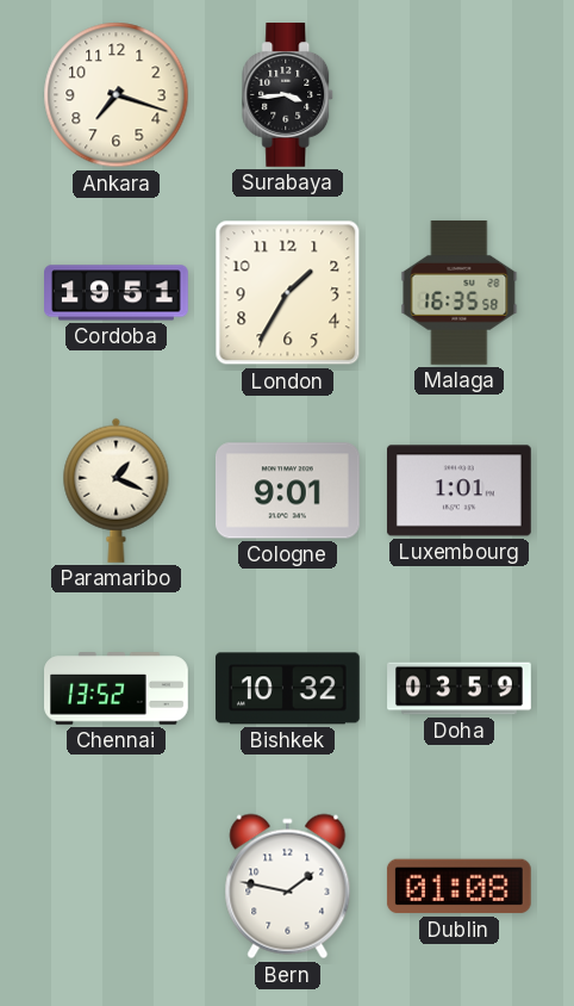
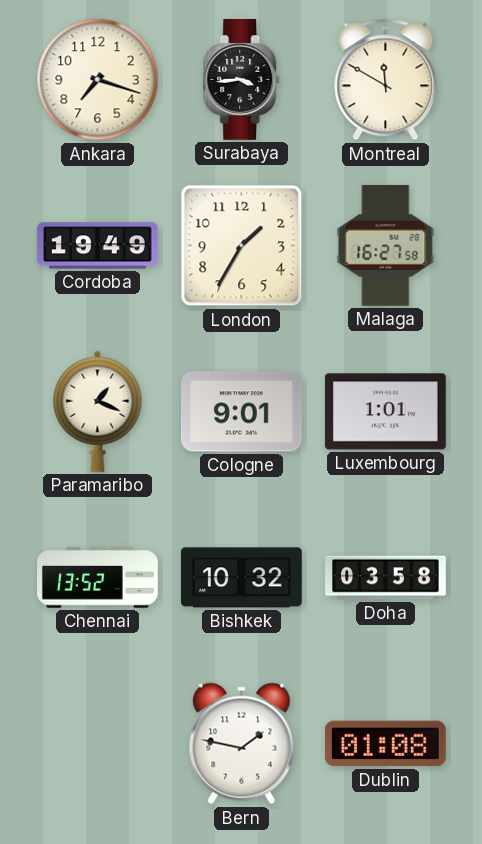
Montreal: none -> 11:50
Cordoba: 19:51 -> 19:49
Malaga: 16:35 -> 16:27
Doha: 03:59 -> 03:58
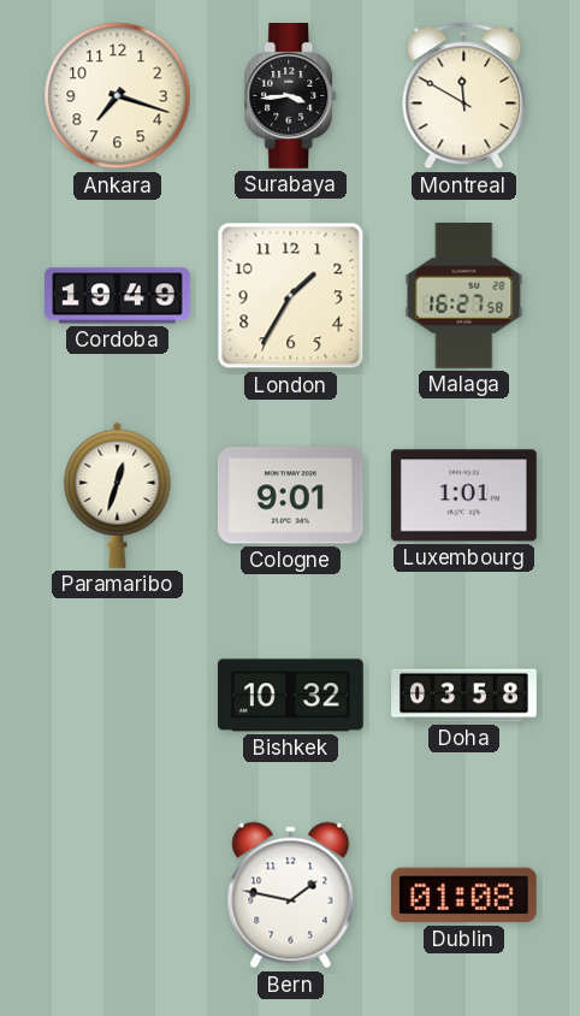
Paramaribo: 1:19 -> 12:33
Chennai: 13:52 -> none
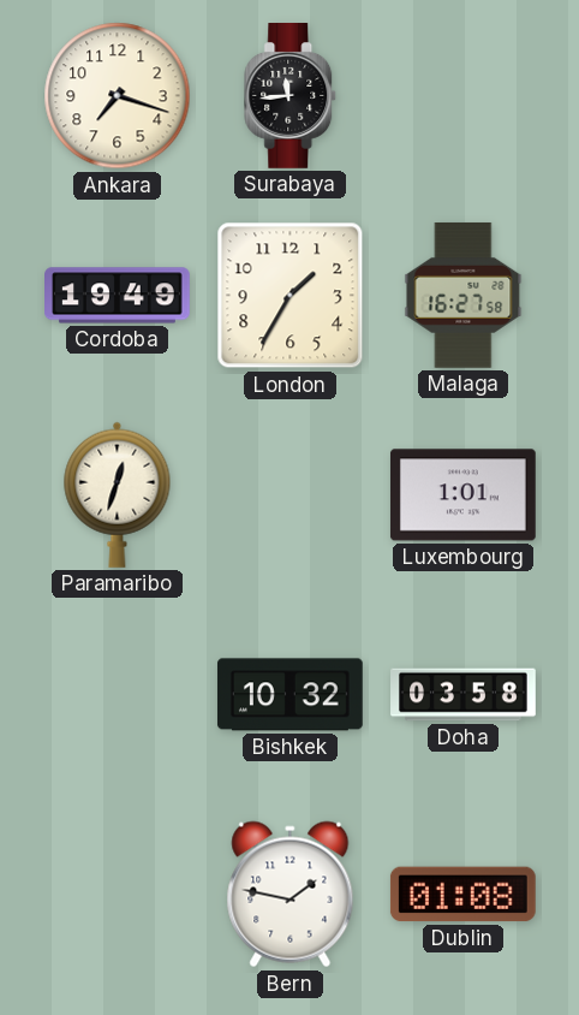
Surabaya: 3:44 -> 11:44
Montreal: 11:50 -> none
Cologne: 9:01 -> none
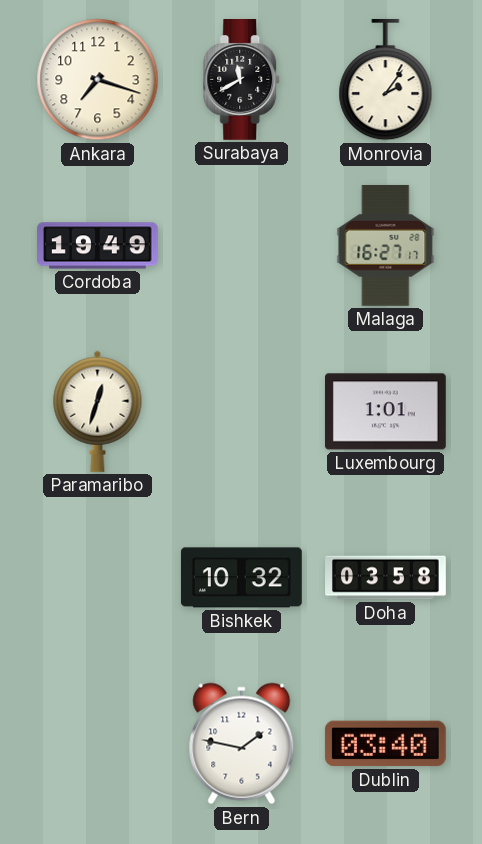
Surabaya: 11:44 -> 11:40
Monrovia: none -> 2:06
London: 1:35 -> none
Malaga: 16:27:58 -> 16:27:17
Dublin: 01:08 -> 03:40
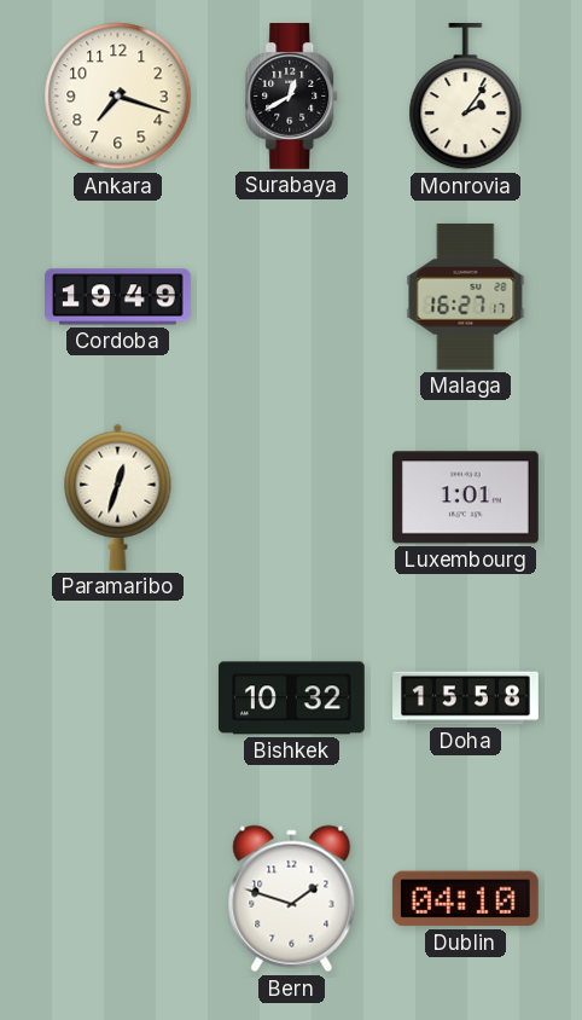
Surabaya: 11:40 -> 12:40
Doha: 03:58 -> 15:58
Bern: 1:47 -> 1:48
Dublin: 03:40 -> 04:10
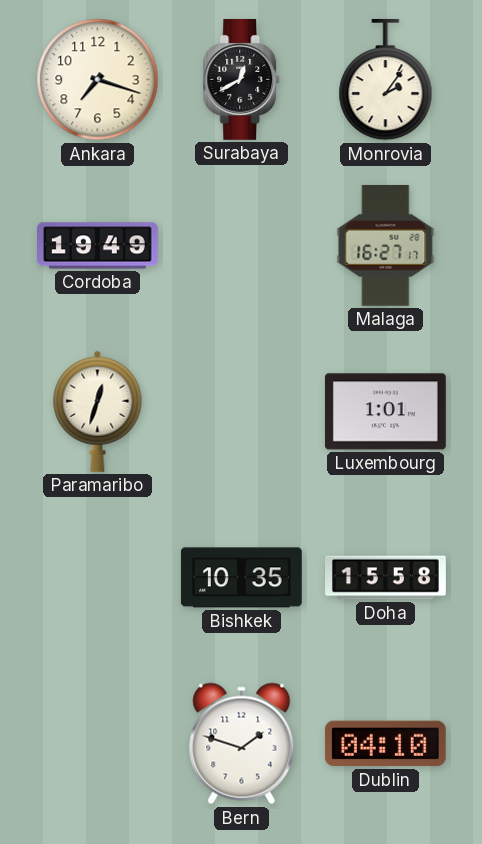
Bishkek: 10:32 -> 10:35
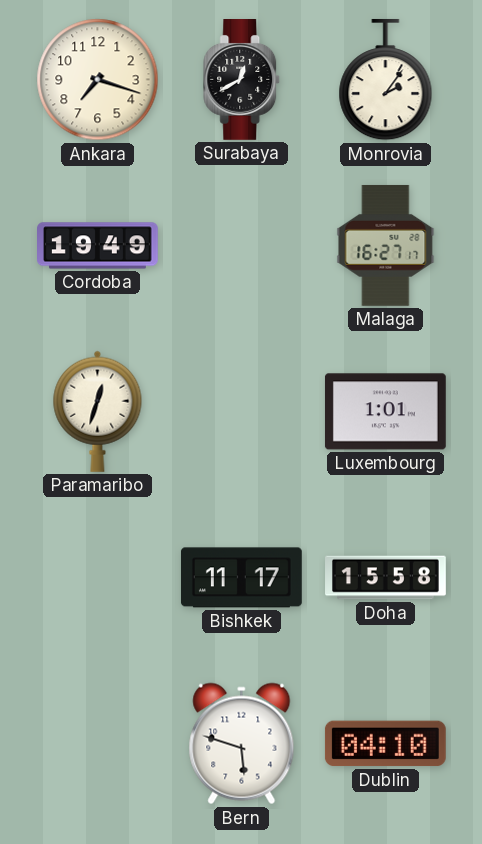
Bishkek: 10:35 -> 11:17
Bern: 1:48 -> 5:48
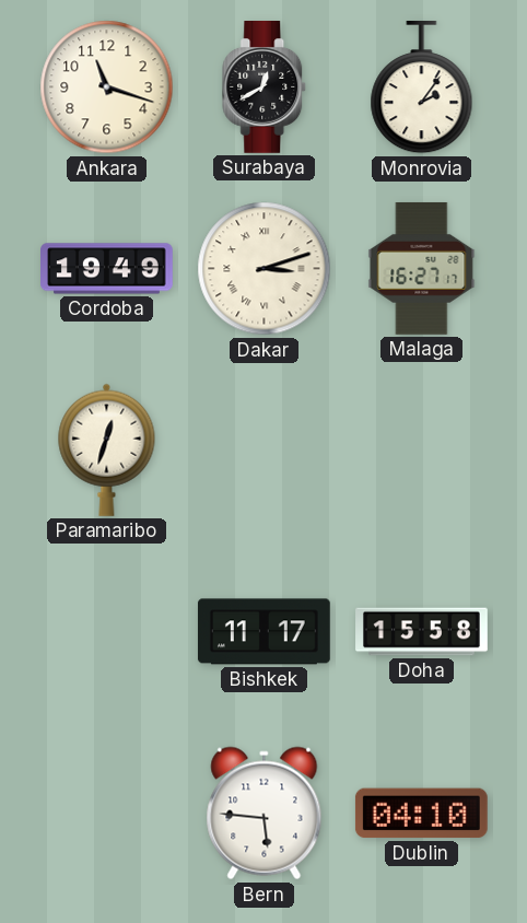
Ankara: 7:18 -> 11:18
Dakar: none -> 3:12
Luxembourg: 1:01 -> none
Bern: 5:48 -> 5:46
